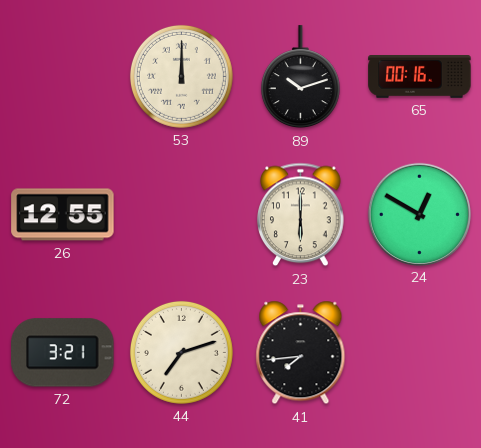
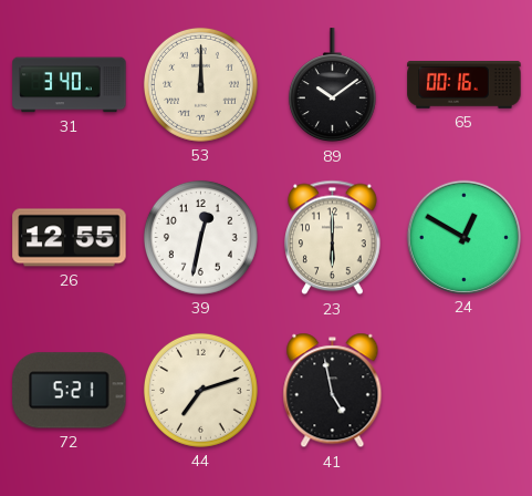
31: none -> 3:40
89: 10:12 -> 10:09
39: none -> 12:32
72: 3:21 -> 5:21
41: 7:44 -> 4:58
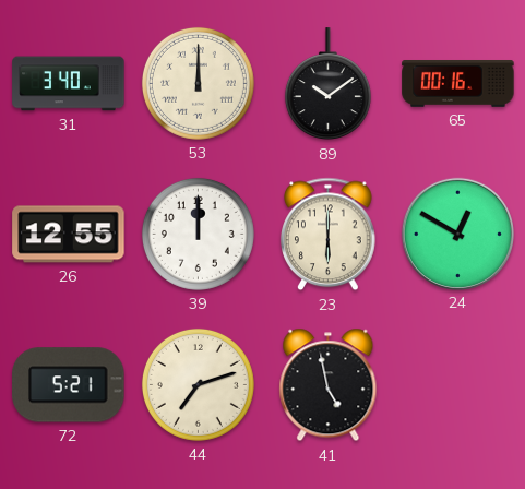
39: 12:32 -> 12:00
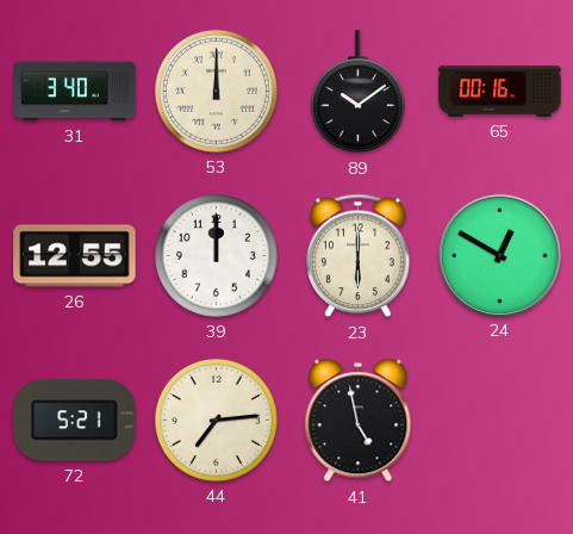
44: 7:12 -> 7:14
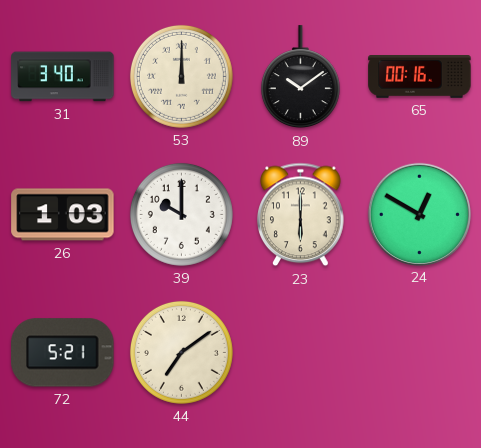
26: 12:55 -> 1:03
39: 12:00 -> 10:00
44: 7:14 -> 7:09
41: 4:58 -> none
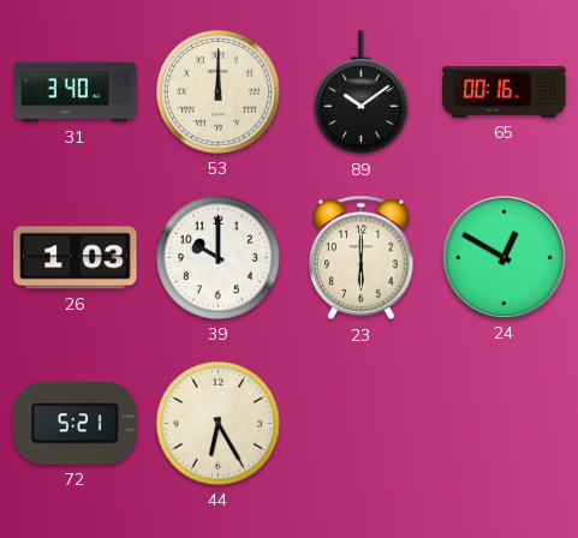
44: 7:09 -> 6:25
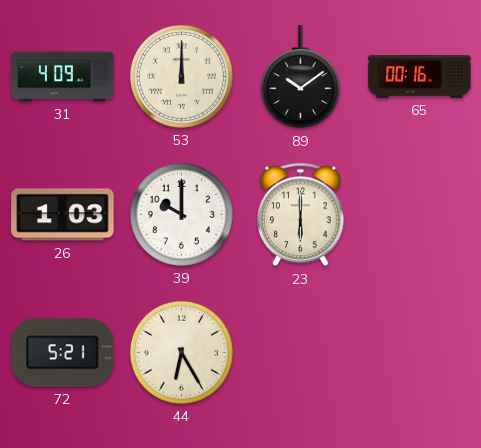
31: 3:40 -> 4:09
24: 12:50 -> none
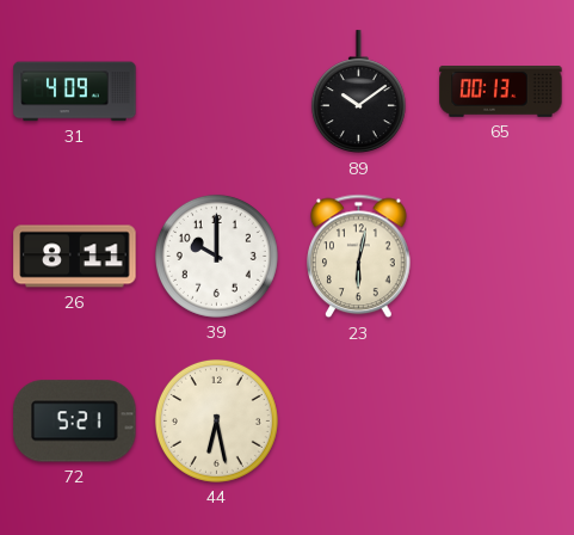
53: 12:00 -> none
65: 00:16 -> 00:13
26: 1:03 -> 8:11
23: 6:00 -> 6:02
44: 6:25 -> 6:28
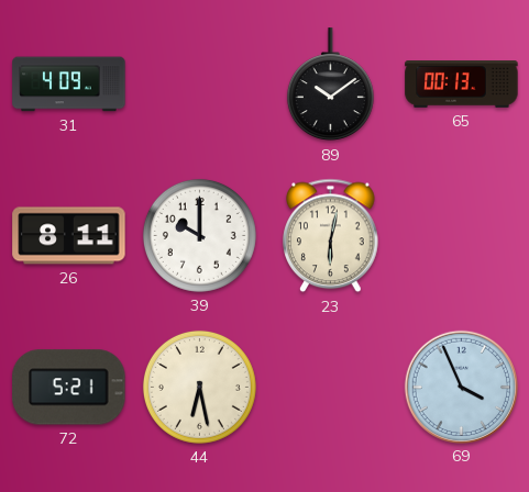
69: none -> 3:56
